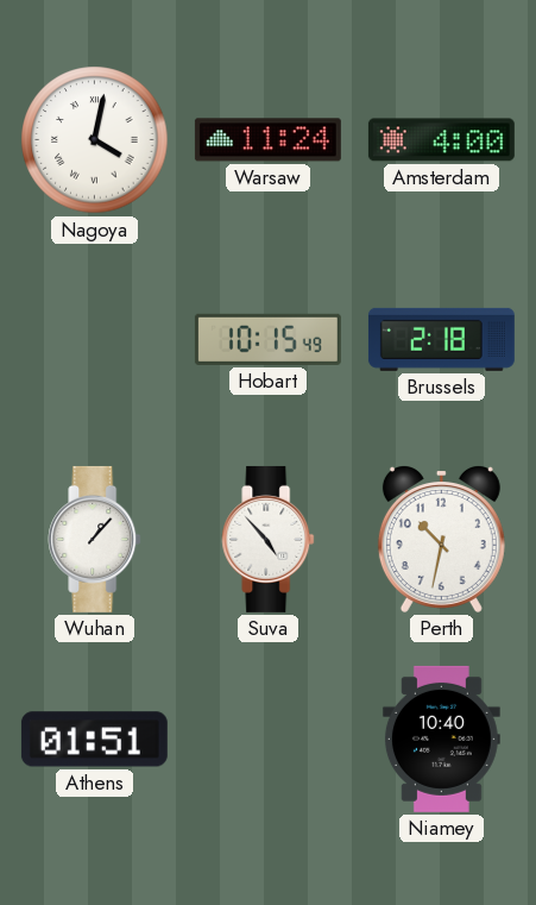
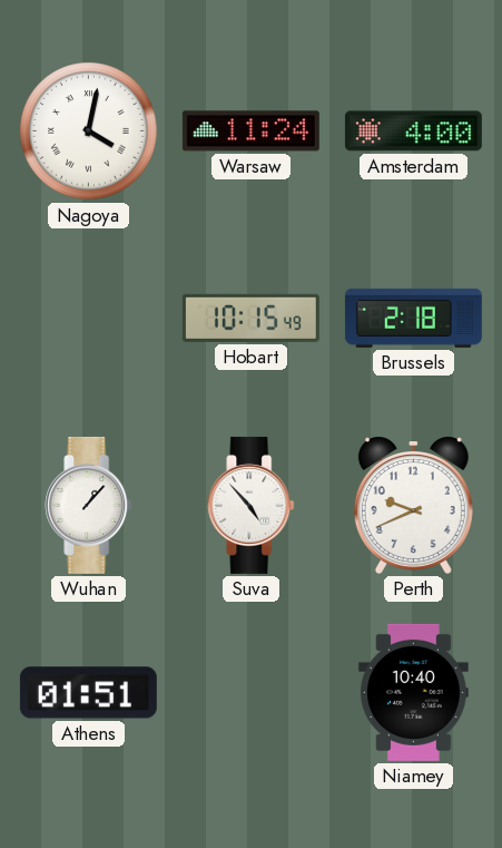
Perth: 10:32 -> 9:41
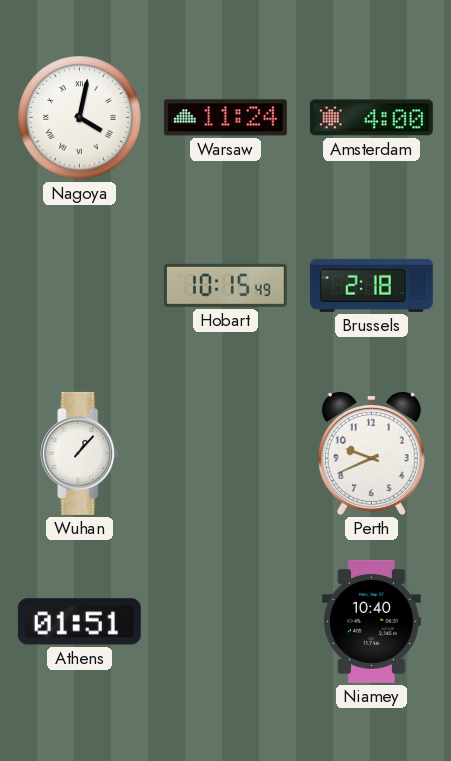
Suva: 4:53 -> none
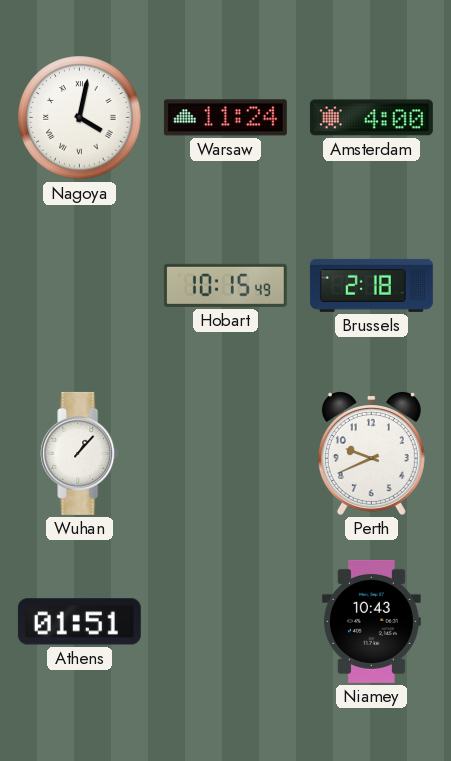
Niamey: 10:40 -> 10:43
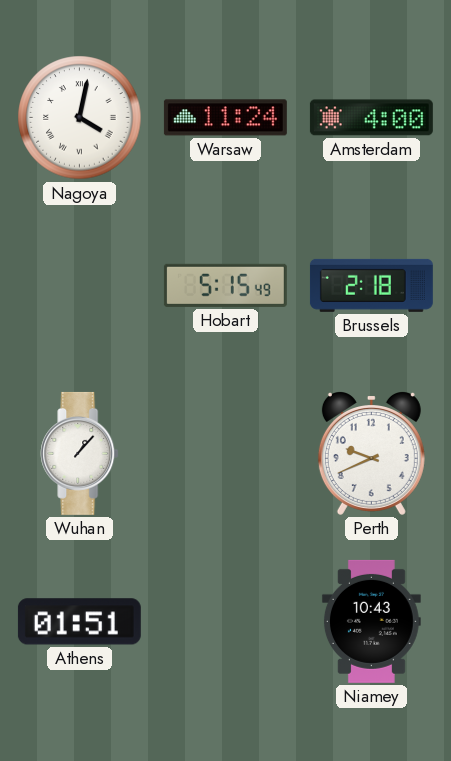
Hobart: 10:15 -> 5:15
